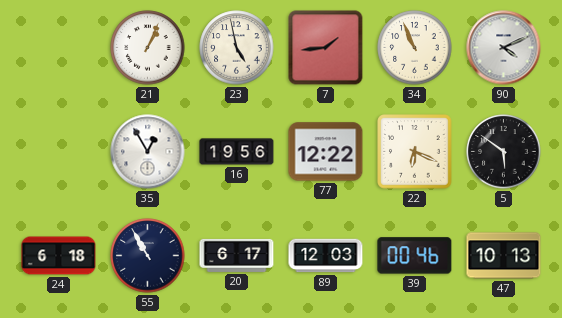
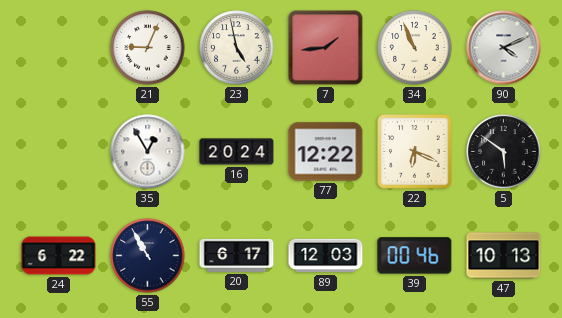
21: 1:04 -> 9:04
16: 19:56 -> 20:24
24: 6:18 -> 6:22
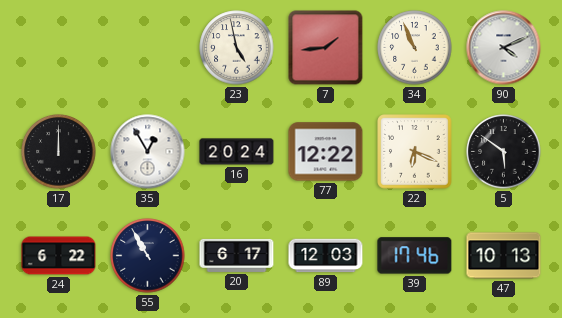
21: 9:04 -> none
17: none -> 12:00
39: 00:46 -> 17:46
